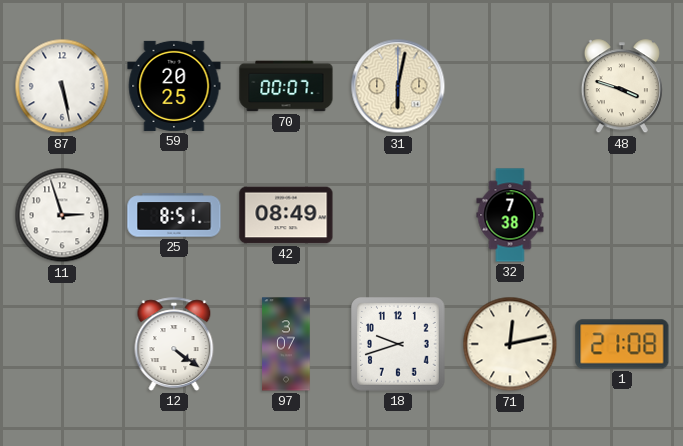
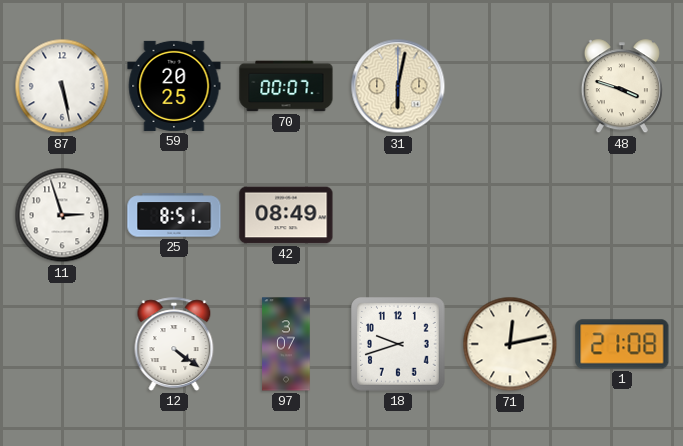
32: 7:38 -> none
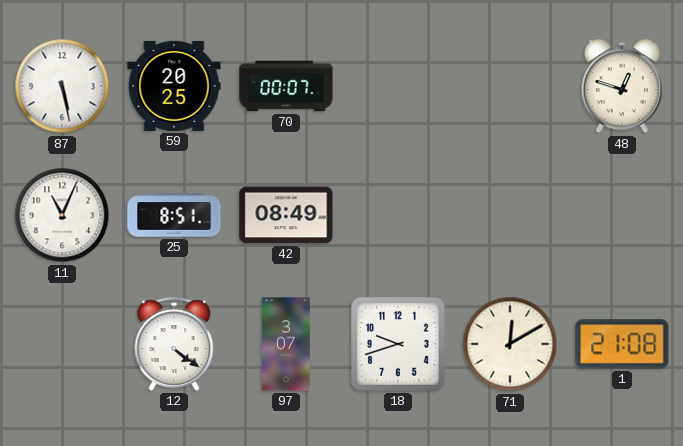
31: 6:02 -> none
48: 3:48 -> 12:48
11: 2:57 -> 11:04
71: 12:13 -> 12:10
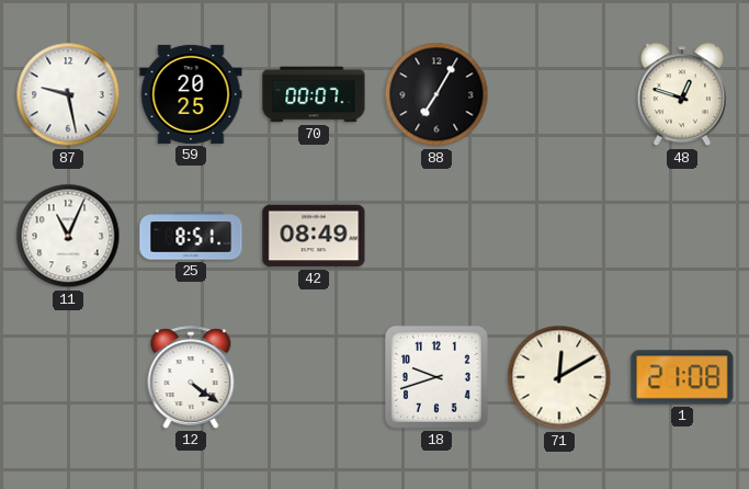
87: 5:28 -> 9:28
88: none -> 7:05
97: 3:07 -> none
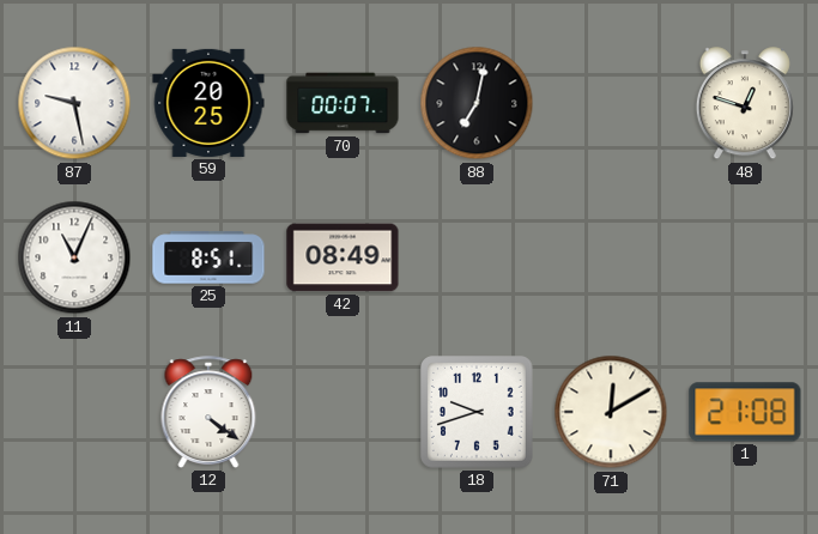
88: 7:05 -> 7:02
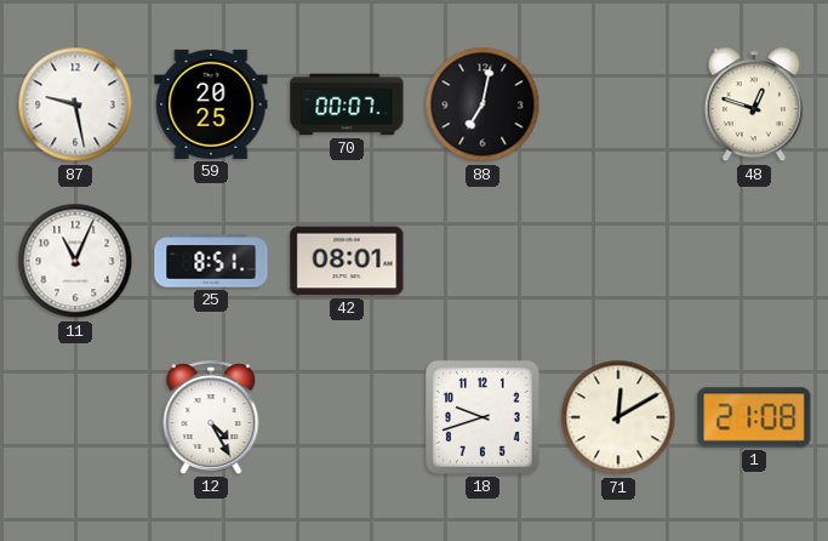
42: 08:49 -> 08:01
12: 4:21 -> 4:25
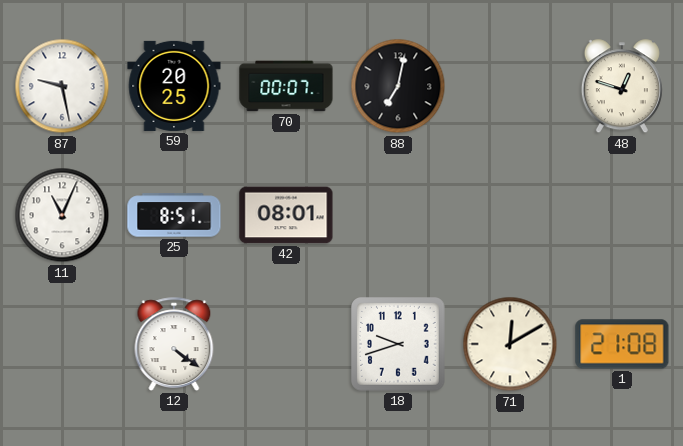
12: 4:25 -> 4:21
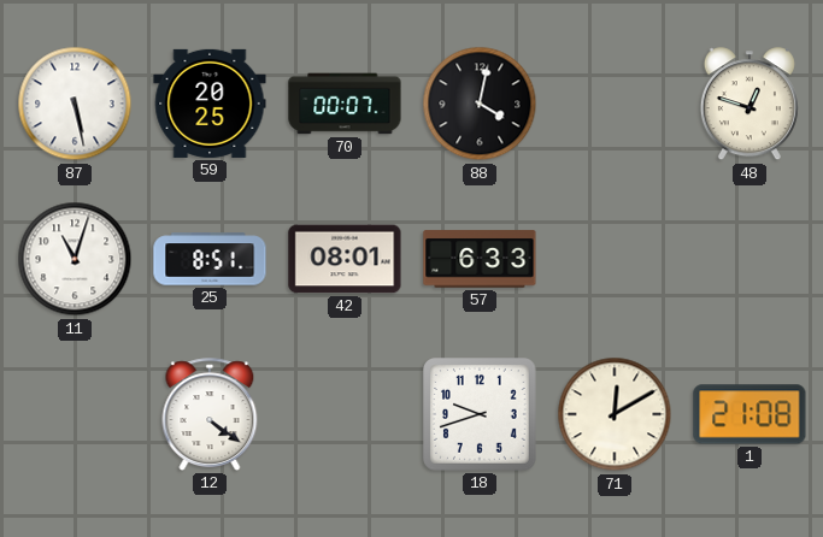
87: 9:28 -> 5:28
88: 7:02 -> 4:02
11: 11:04 -> 11:03
57: none -> 6:33
